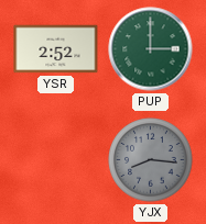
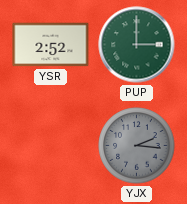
YJX: 8:16 -> 2:16
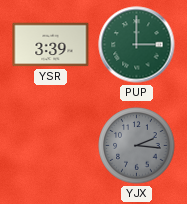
YSR: 2:52 -> 3:39
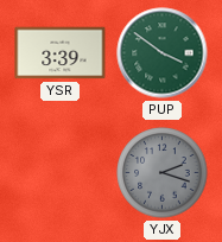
PUP: 3:00 -> 3:51
YJX: 2:16 -> 2:18
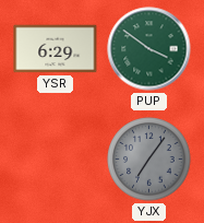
YSR: 3:39 -> 6:29
YJX: 2:18 -> 7:06
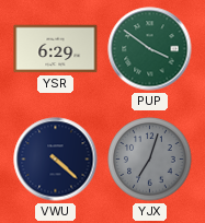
VWU: none -> 4:22
YJX: 7:06 -> 7:03
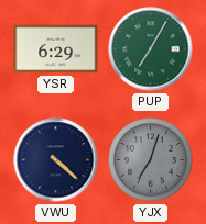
PUP: 3:51 -> 7:05
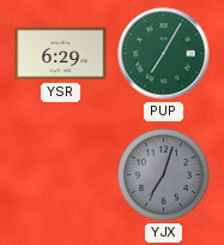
VWU: 4:22 -> none
